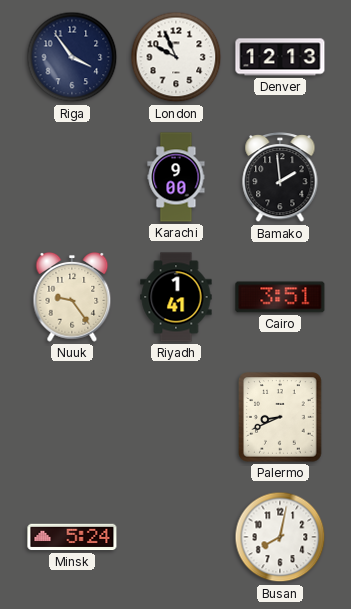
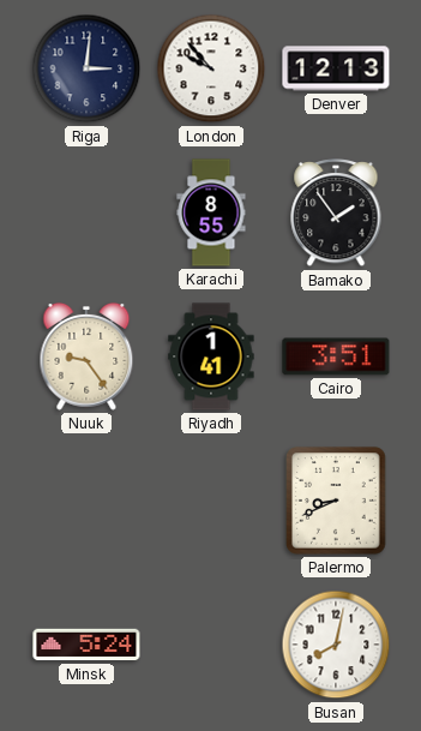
Riga: 3:54 -> 3:01
London: 9:56 -> 9:53
Karachi: 9:00 -> 8:55
Bamako: 1:59 -> 1:54
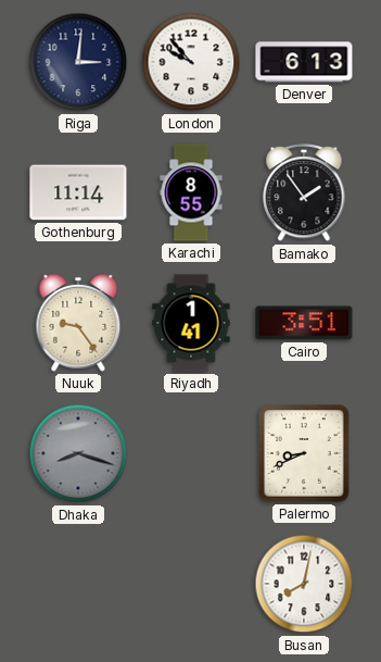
Denver: 12:13 -> 6:13
Gothenburg: none -> 11:14
Dhaka: none -> 8:18
Minsk: 5:24 -> none
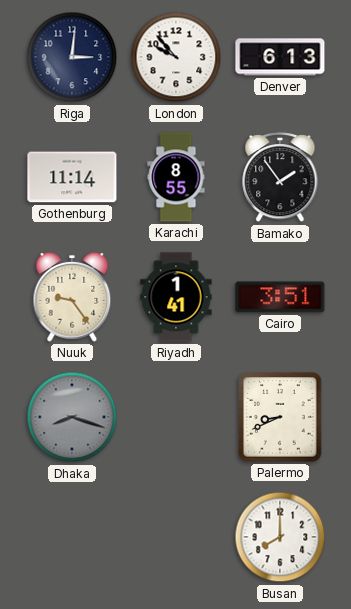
Busan: 8:02 -> 8:00
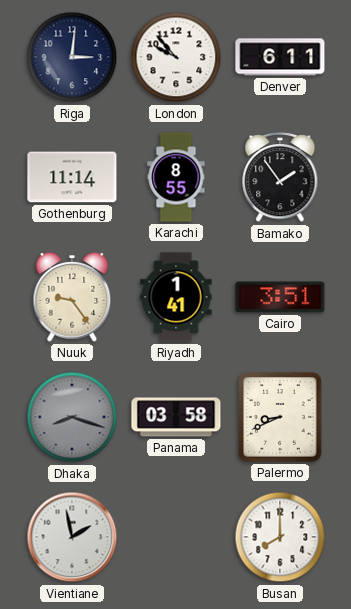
Denver: 6:13 -> 6:11
Panama: none -> 03:58
Vientiane: none -> 1:58
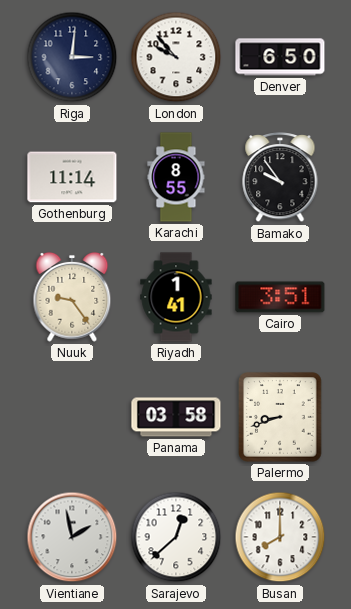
Denver: 6:11 -> 6:50
Bamako: 1:54 -> 9:54
Dhaka: 8:18 -> none
Palermo: 8:41 -> 8:42
Sarajevo: none -> 12:38
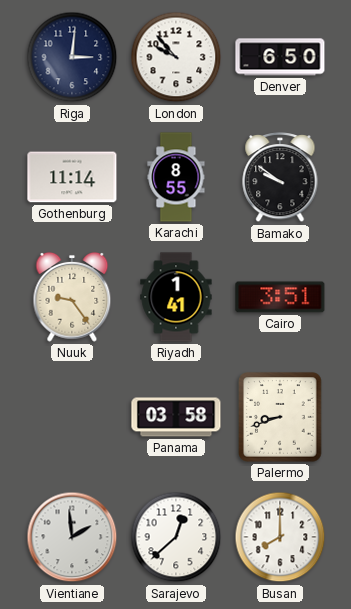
Bamako: 9:54 -> 9:51
Vientiane: 1:58 -> 1:59
